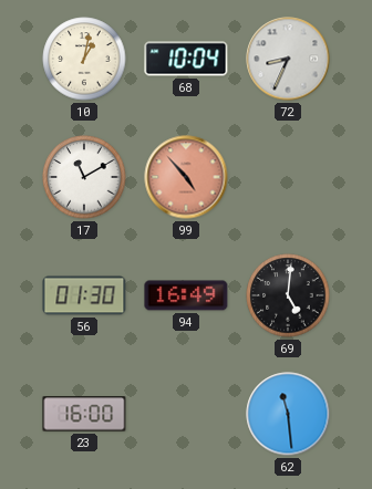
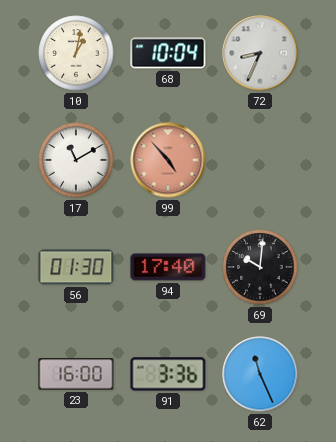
94: 16:49 -> 17:40
69: 5:01 -> 10:01
91: none -> 3:36
62: 11:29 -> 11:26
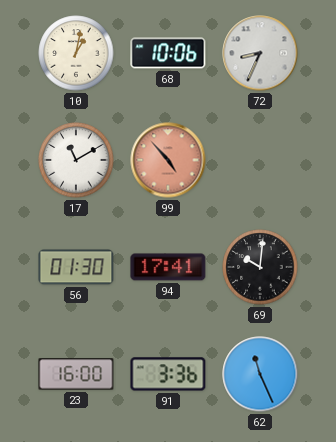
68: 10:04 -> 10:06
94: 17:40 -> 17:41
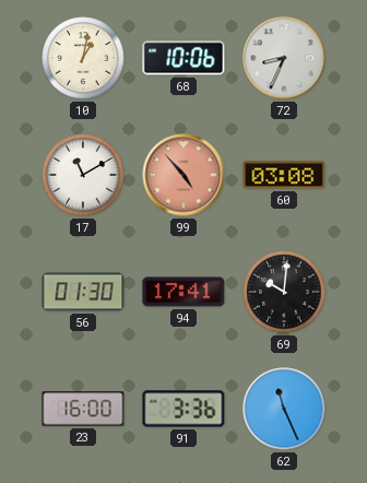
60: none -> 03:08
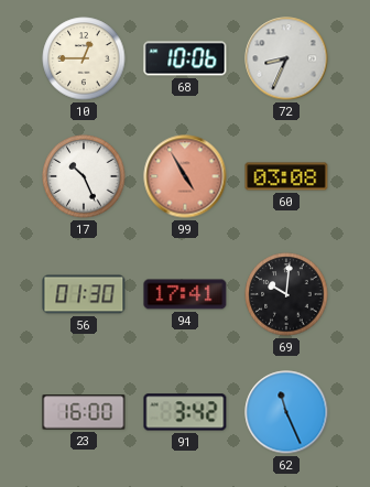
10: 1:02 -> 12:45
17: 11:10 -> 10:26
99: 4:53 -> 4:55
91: 3:36 -> 3:42
